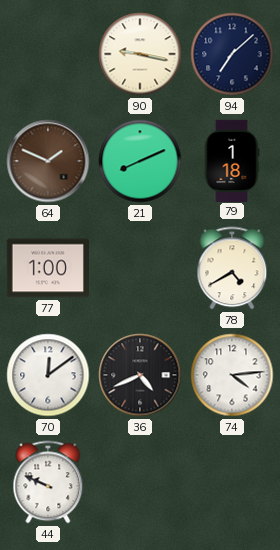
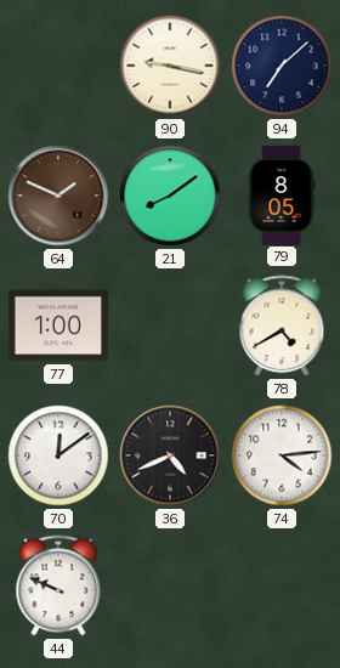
21: 8:11 -> 8:09
79: 1:18 -> 8:05
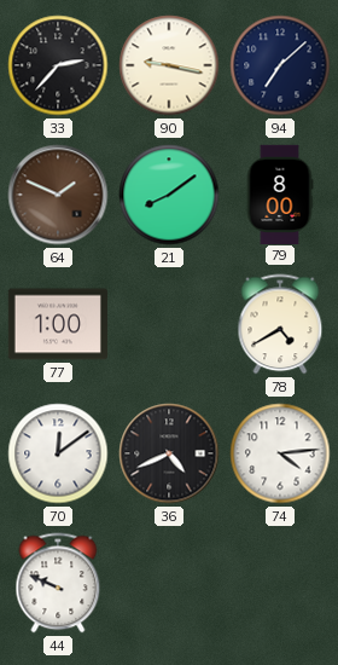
33: none -> 2:37
79: 8:05 -> 8:00
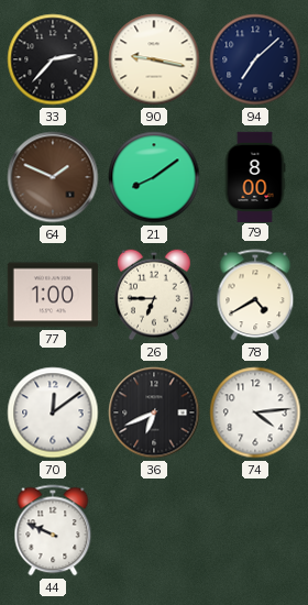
26: none -> 6:45
36: 4:41 -> 6:41
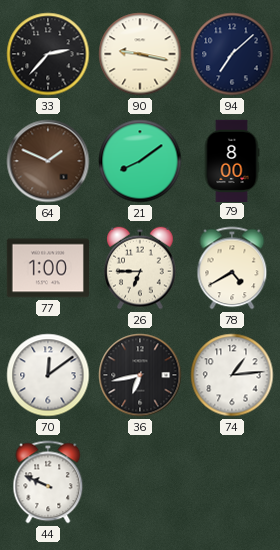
36: 6:41 -> 6:43
74: 4:14 -> 1:14
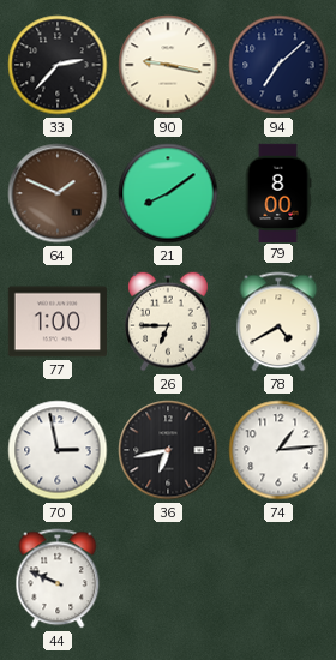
70: 12:09 -> 2:58
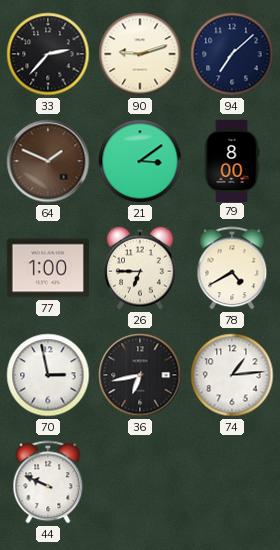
90: 9:17 -> 9:12
21: 8:09 -> 3:09
